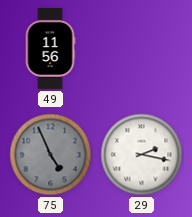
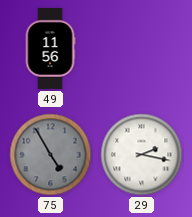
75: 4:56 -> 4:55
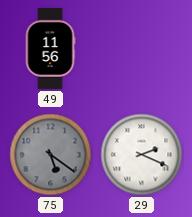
75: 4:55 -> 5:21
29: 2:17 -> 2:19
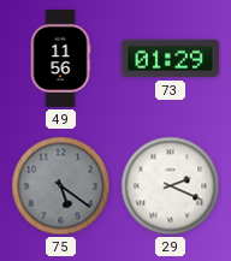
73: none -> 01:29
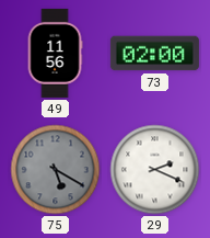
73: 01:29 -> 02:00
75: 5:21 -> 5:20
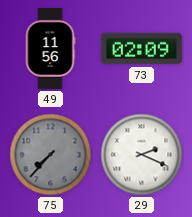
73: 02:00 -> 02:09
75: 5:20 -> 7:37
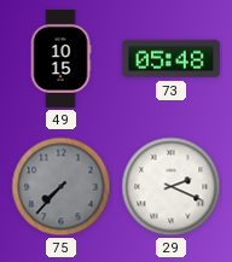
49: 11:56 -> 10:15
73: 02:09 -> 05:48
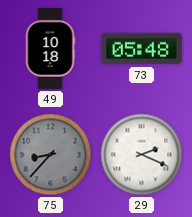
49: 10:15 -> 10:18
75: 7:37 -> 8:37
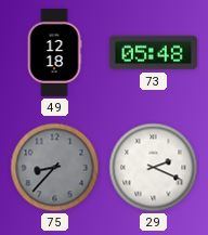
49: 10:18 -> 12:18
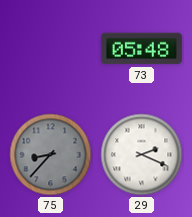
49: 12:18 -> none
